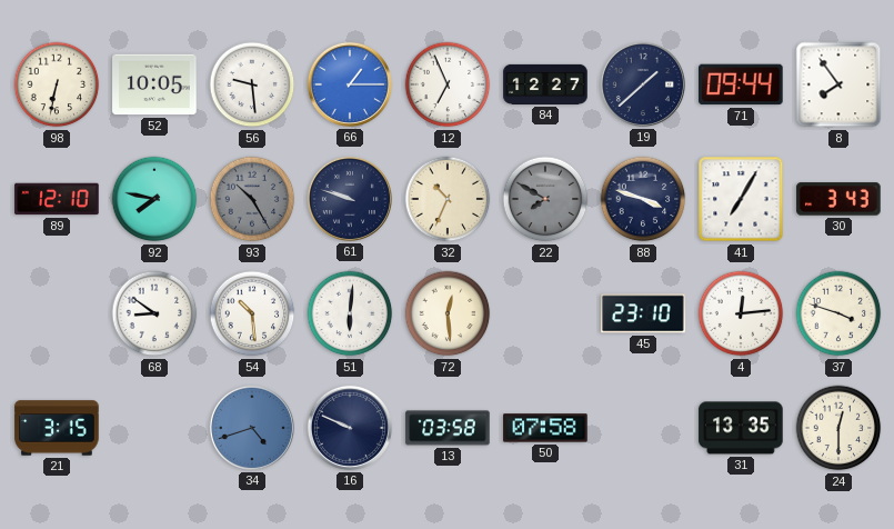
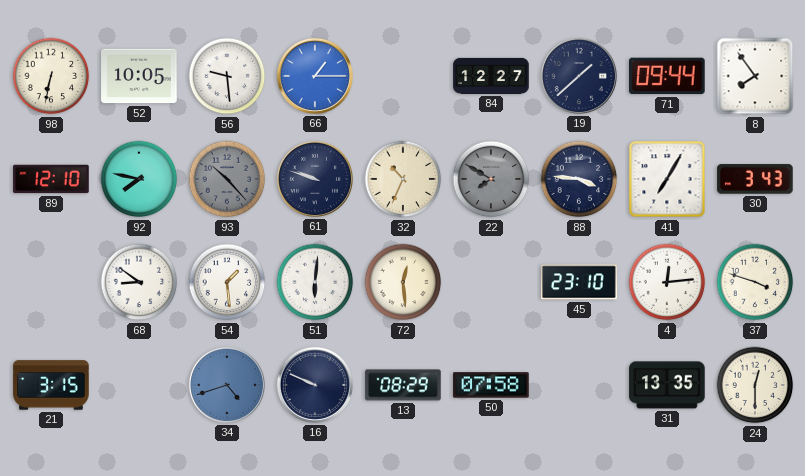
12: 6:56 -> none
93: 10:25 -> 10:23
88: 3:48 -> 3:46
54: 10:29 -> 1:29
13: 03:58 -> 08:29
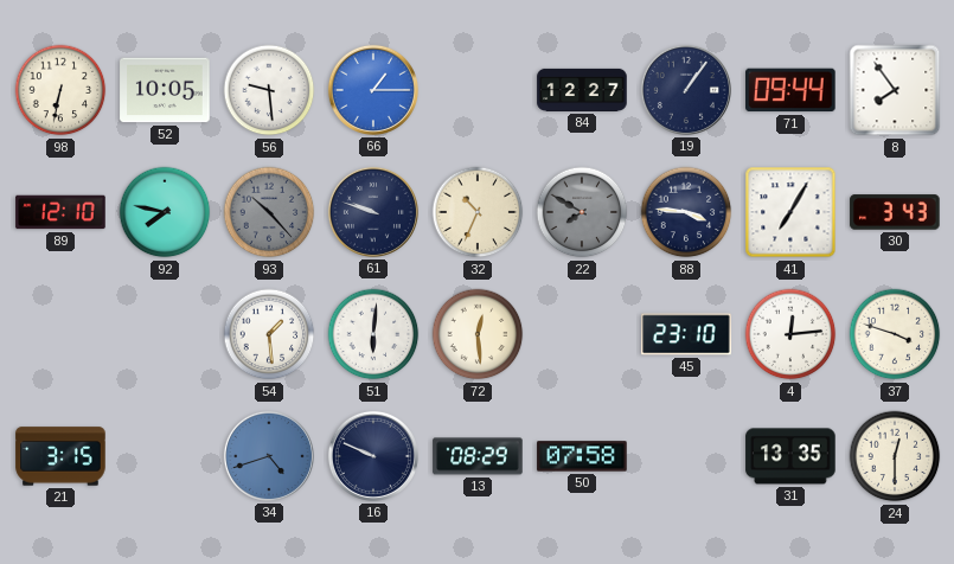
19: 1:38 -> 1:06
68: 8:51 -> none
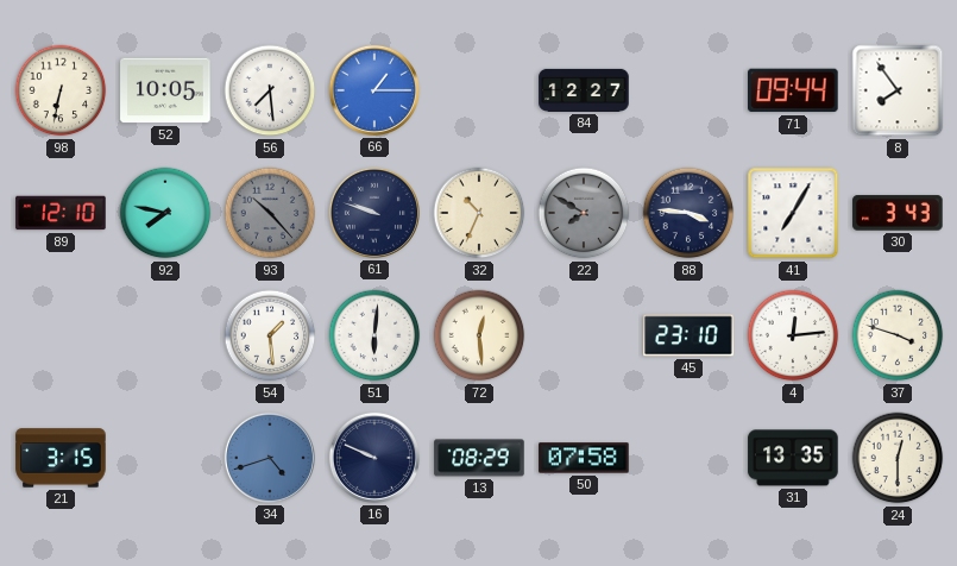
56: 9:29 -> 7:29
19: 1:06 -> none
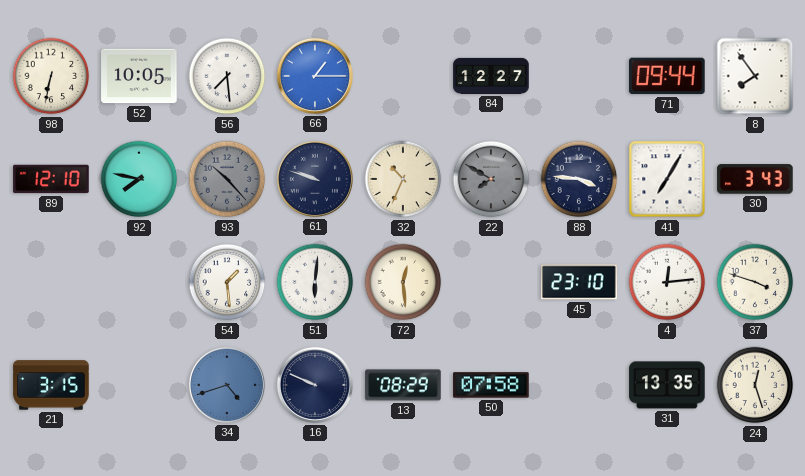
24: 12:30 -> 12:27
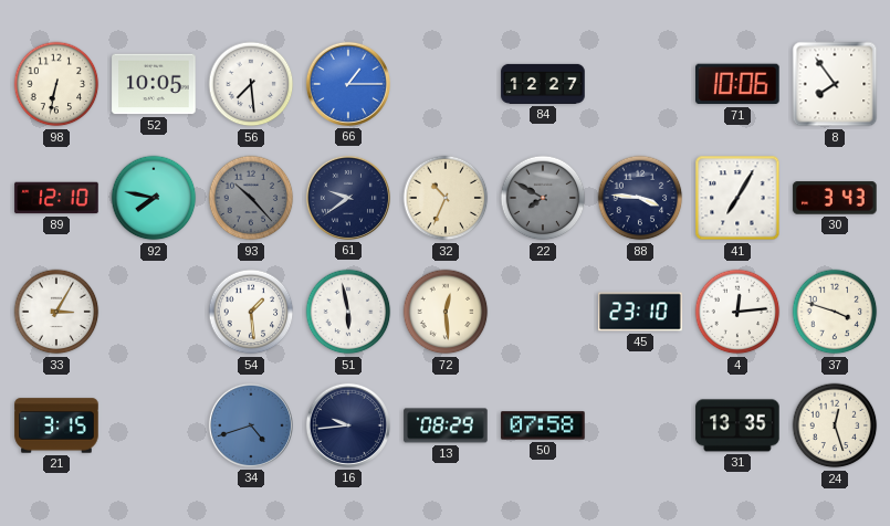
71: 09:44 -> 10:06
61: 9:48 -> 9:39
33: none -> 3:05
51: 6:01 -> 5:58
16: 9:49 -> 9:44
